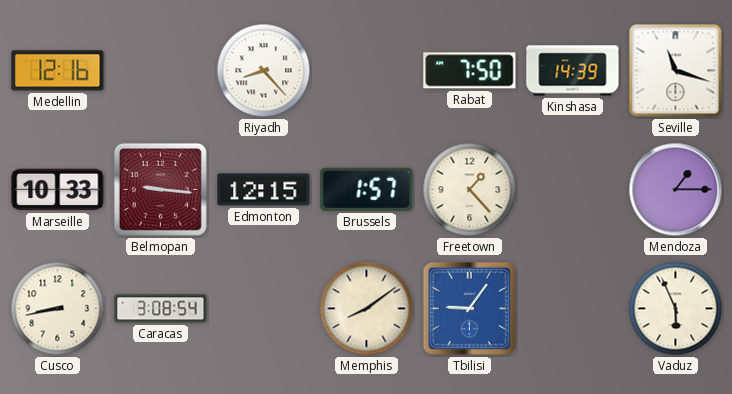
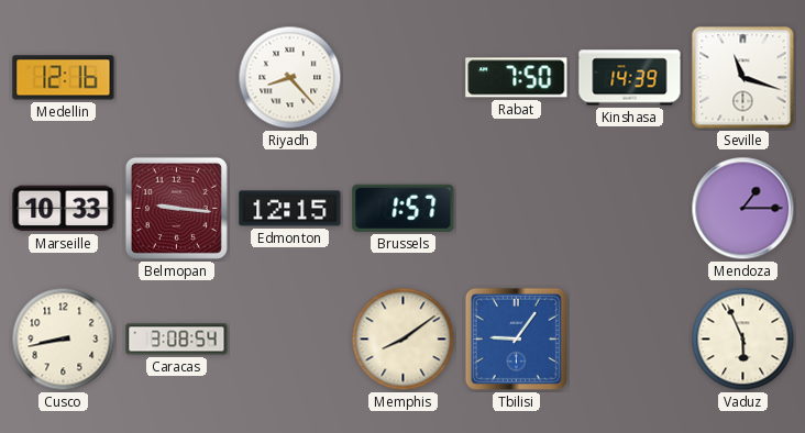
Freetown: 1:23 -> none
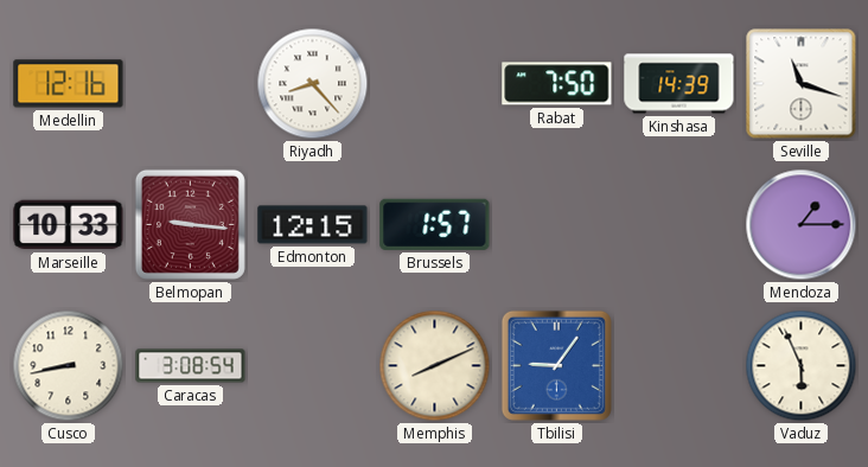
Memphis: 8:09 -> 8:11
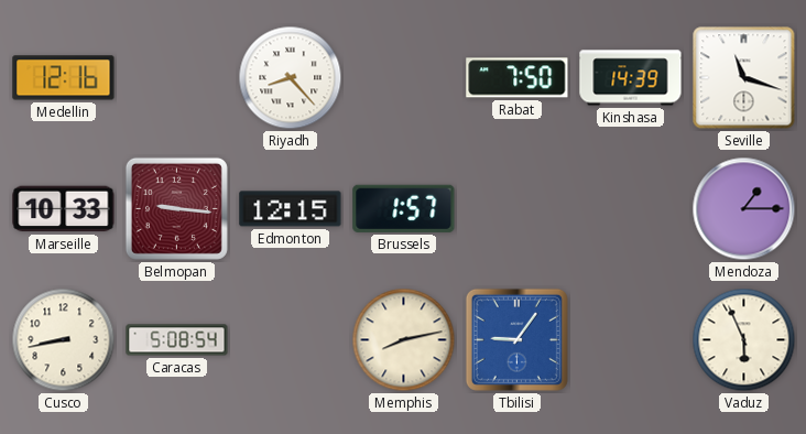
Caracas: 3:08 -> 5:08
Memphis: 8:11 -> 8:13
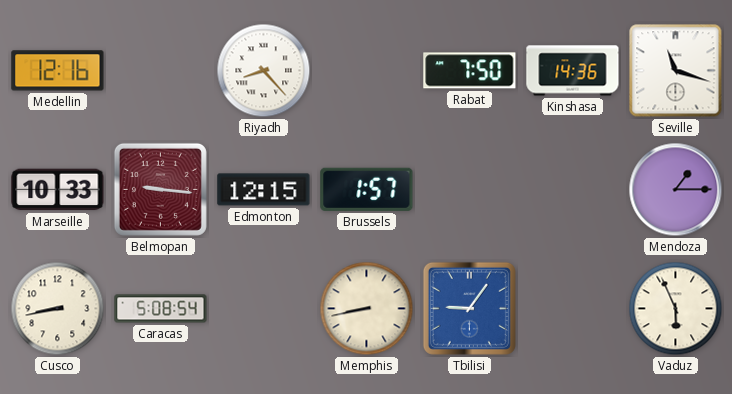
Kinshasa: 14:39 -> 14:36
Memphis: 8:13 -> 8:43
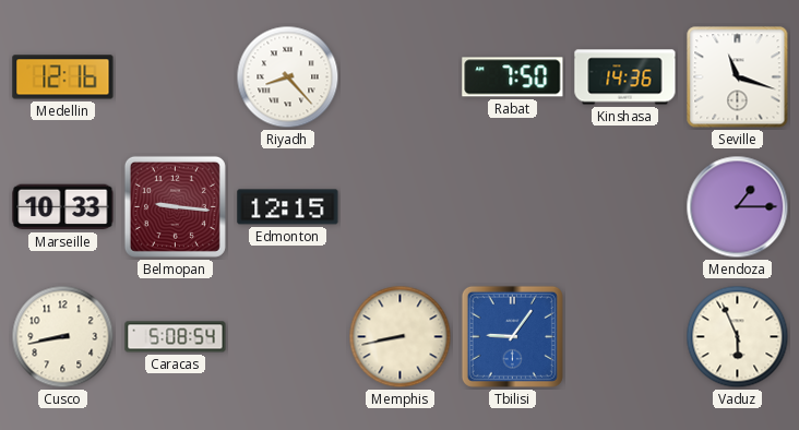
Brussels: 1:57 -> none
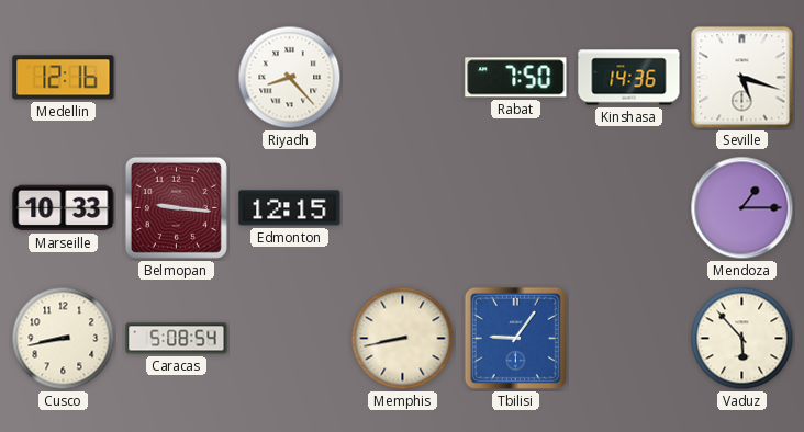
Seville: 11:18 -> 5:18
Vaduz: 5:56 -> 5:53
